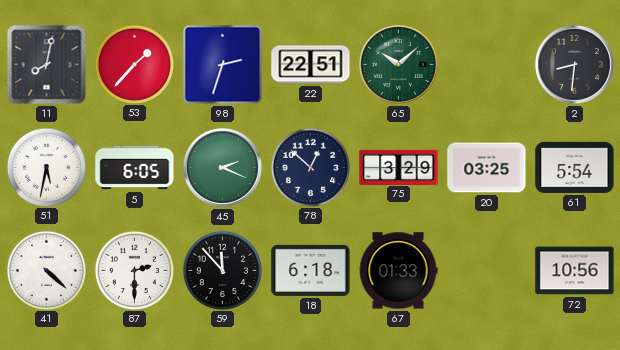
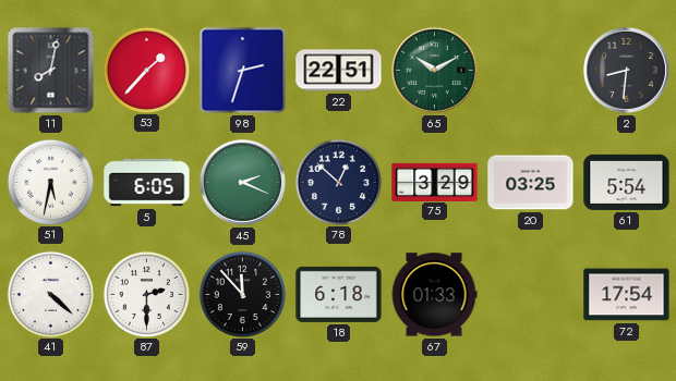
65: 10:08 -> 10:10
72: 10:56 -> 17:54
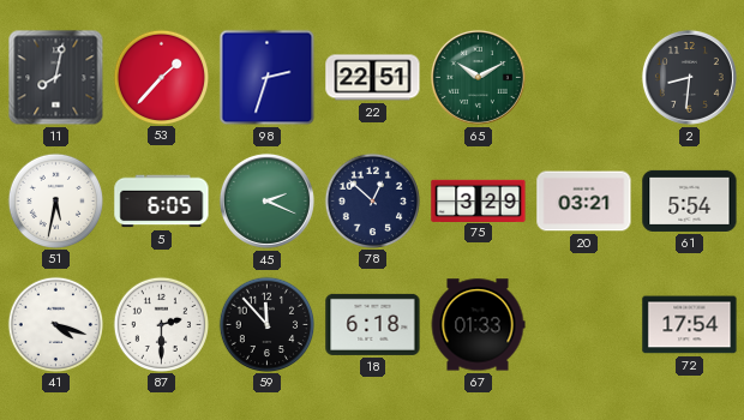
20: 03:25 -> 03:21
41: 4:22 -> 4:18
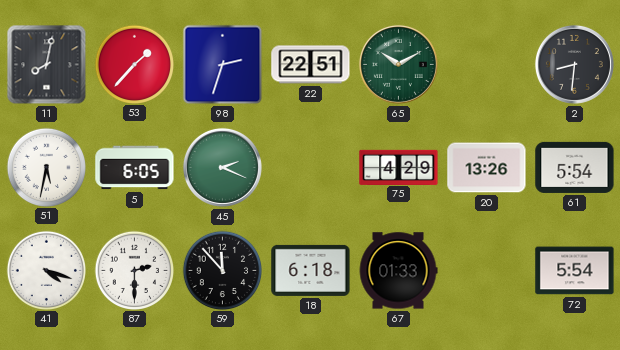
78: 12:52 -> none
75: 3:29 -> 4:29
20: 03:21 -> 13:26
72: 17:54 -> 5:54
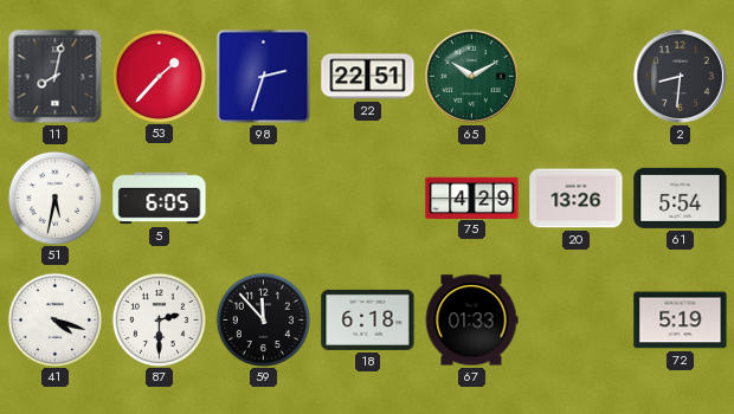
45: 2:19 -> none
72: 5:54 -> 5:19
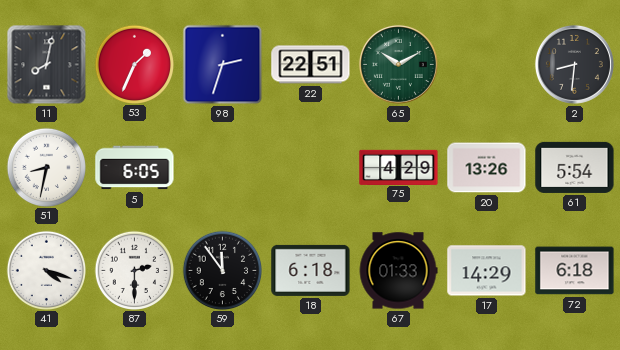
53: 1:37 -> 1:34
51: 5:32 -> 8:32
59: 11:53 -> 11:54
17: none -> 14:29
72: 5:19 -> 6:18
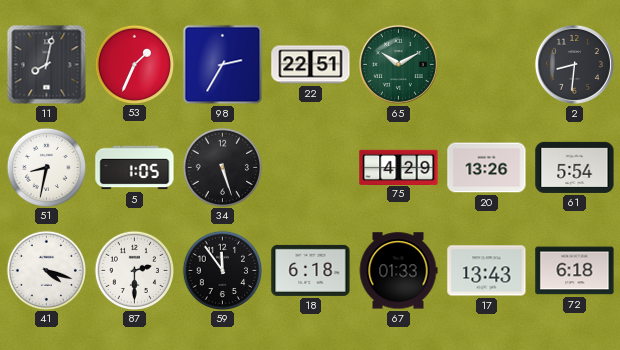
98: 2:33 -> 2:35
5: 6:05 -> 1:05
34: none -> 5:27
17: 14:29 -> 13:43
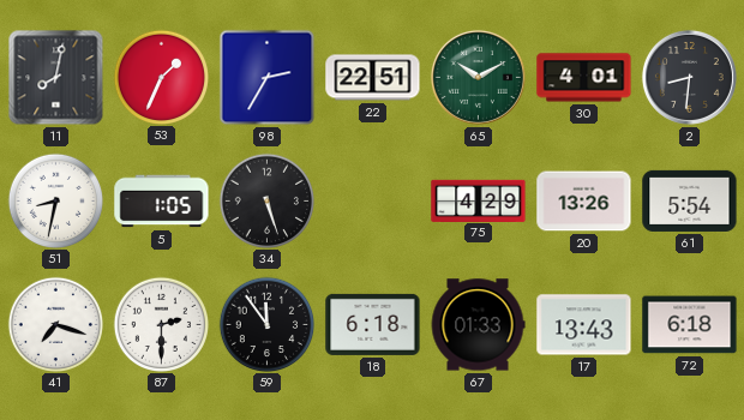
30: none -> 4:01
41: 4:18 -> 7:18
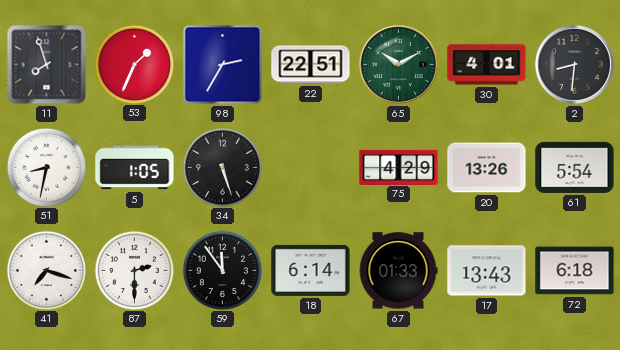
11: 8:02 -> 7:57
18: 6:18 -> 6:14
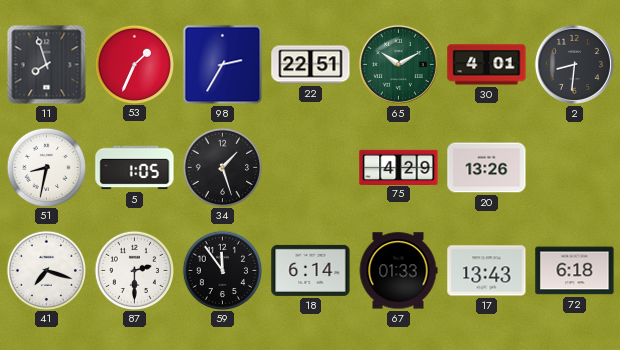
34: 5:27 -> 1:27
61: 5:54 -> none
